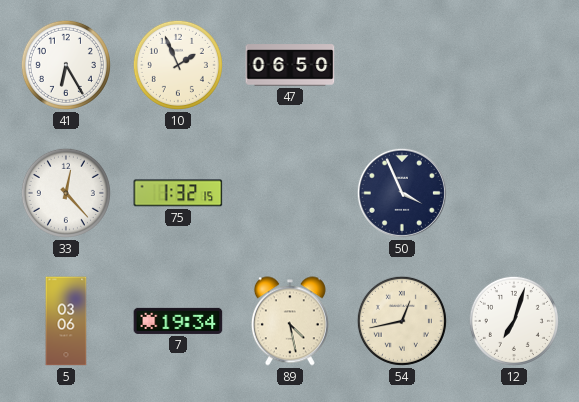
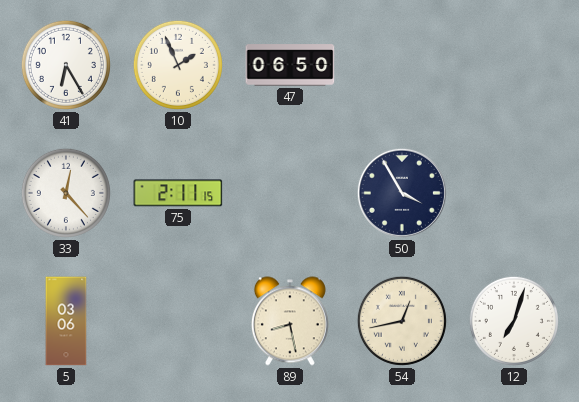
75: 1:32 -> 2:11
50: 3:56 -> 3:55
7: 19:34 -> none
89: 4:28 -> 8:28
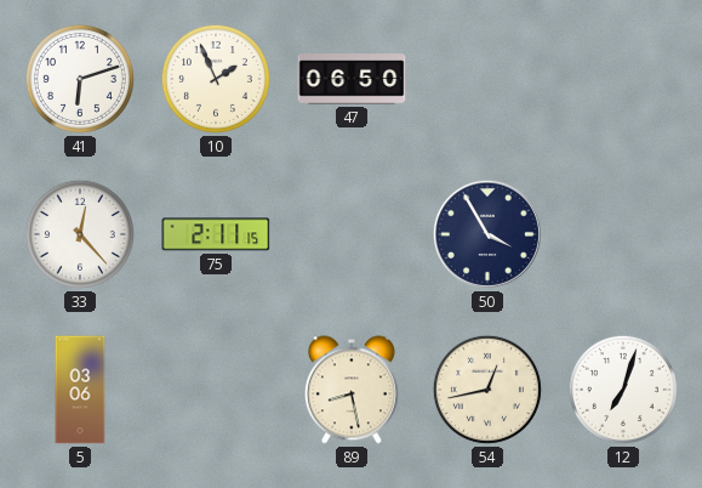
41: 6:25 -> 6:12
